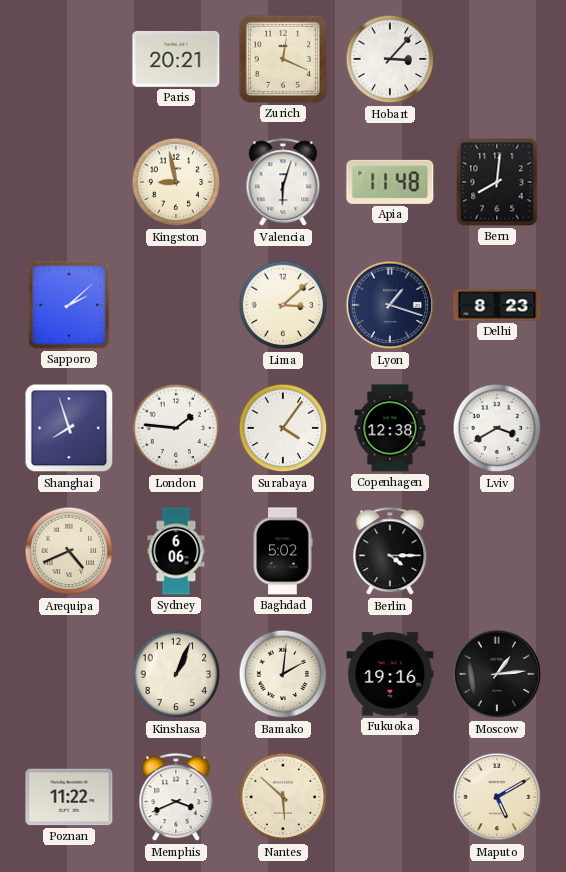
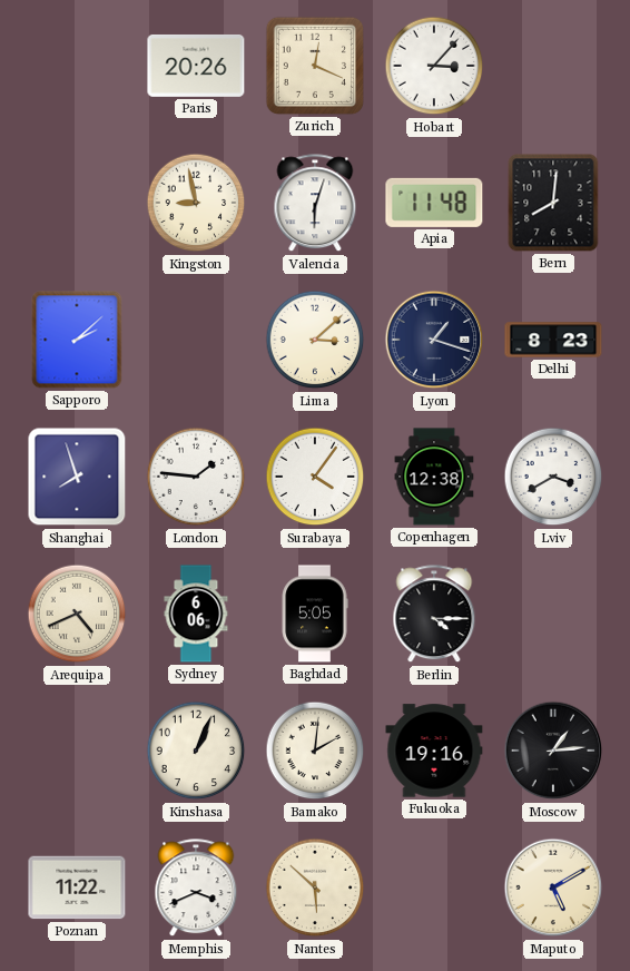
Paris: 20:21 -> 20:26
Baghdad: 5:02 -> 5:05
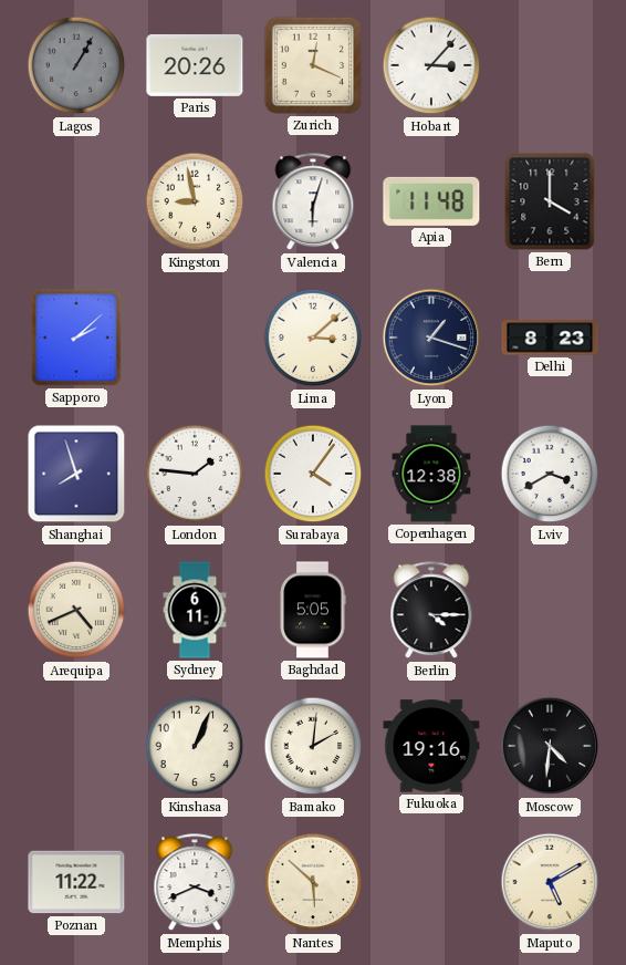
Lagos: none -> 1:05
Bern: 8:01 -> 4:00
Sydney: 6:06 -> 6:11
Moscow: 1:14 -> 4:31
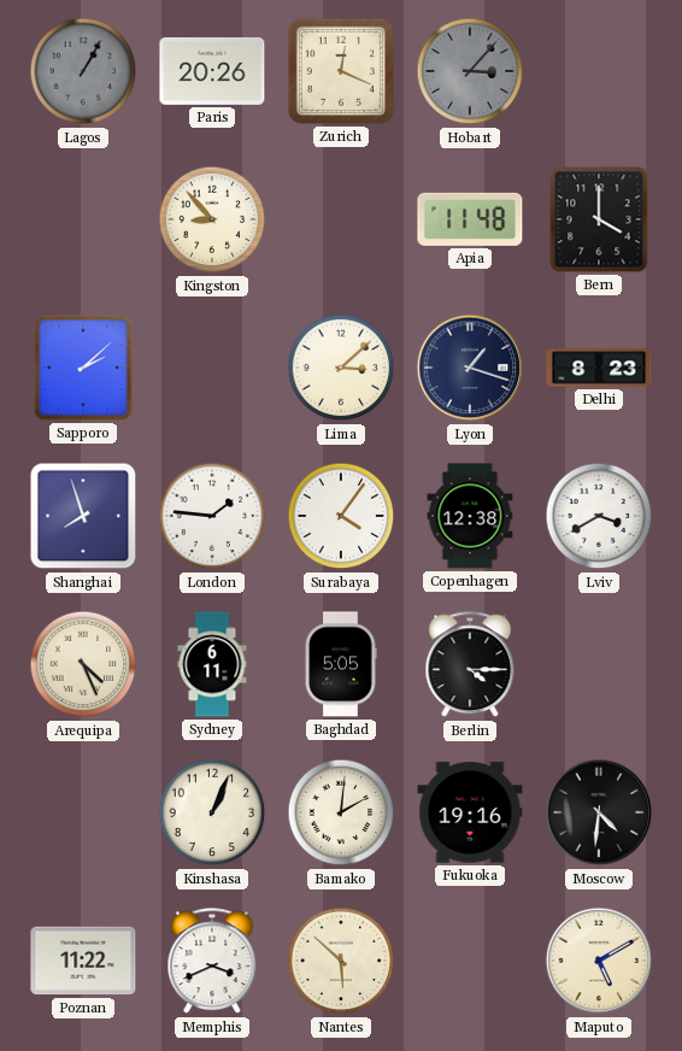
Hobart dial: white -> grey
Kingston: 8:58 -> 8:53
Valencia: 6:03 -> none
Arequipa: 4:41 -> 4:26
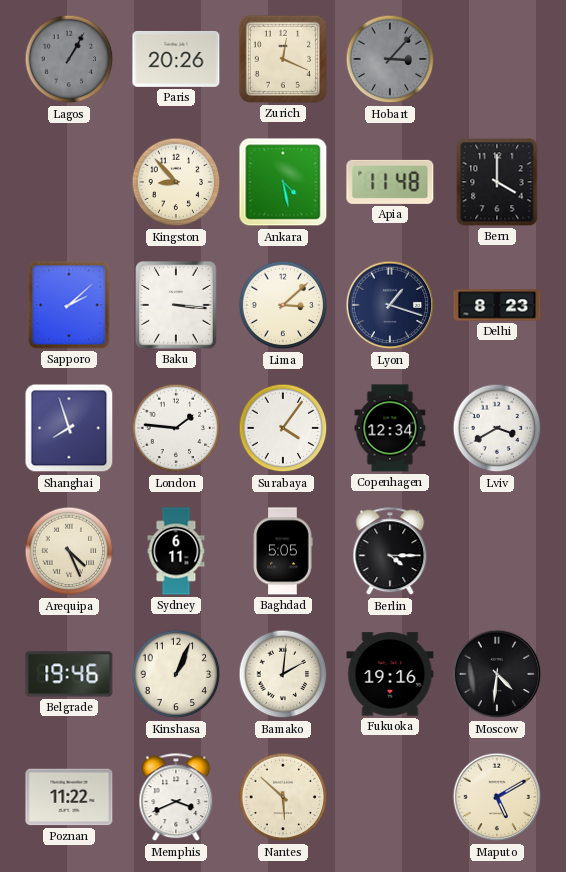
Ankara: none -> 4:28
Baku: none -> 3:16
Copenhagen: 12:38 -> 12:34
Belgrade: none -> 19:46
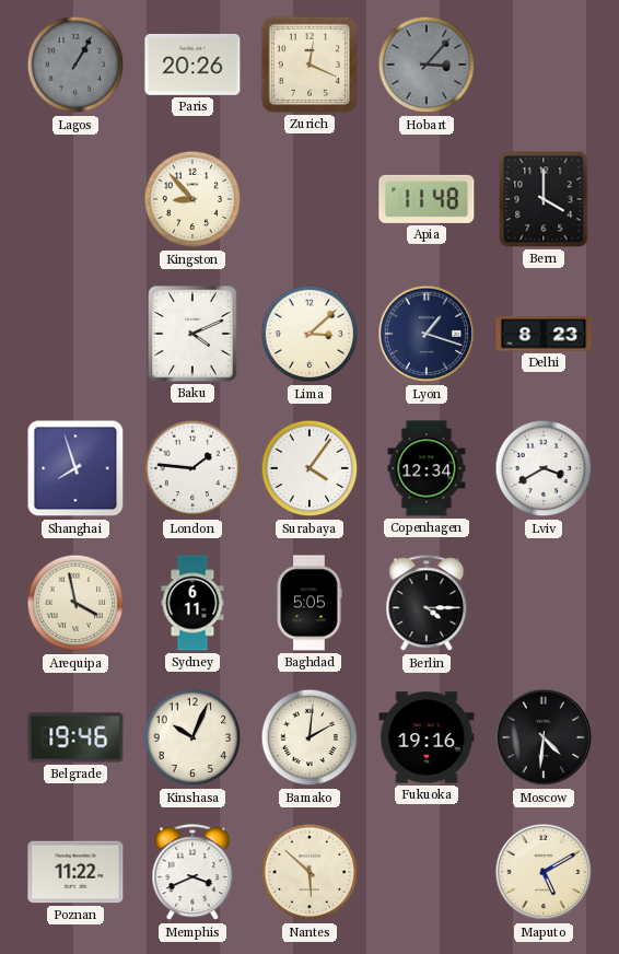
Ankara: 4:28 -> none
Sapporo: 2:08 -> none
Baku: 3:16 -> 4:11
Arequipa: 4:26 -> 3:58
Kinshasa: 1:04 -> 10:04
